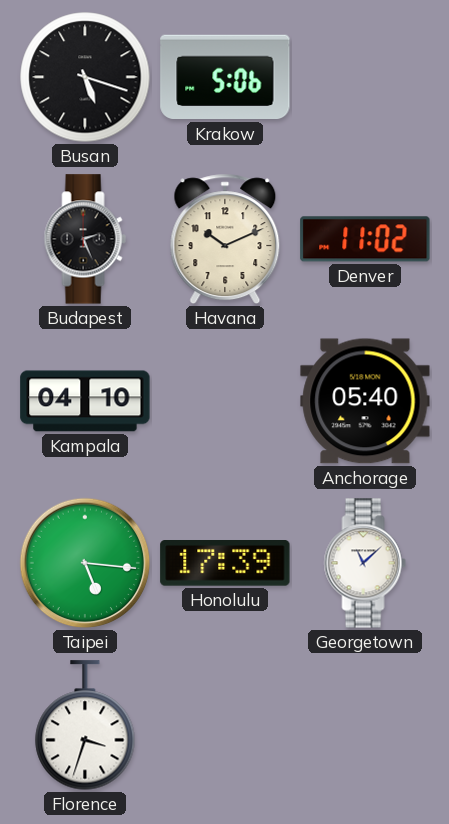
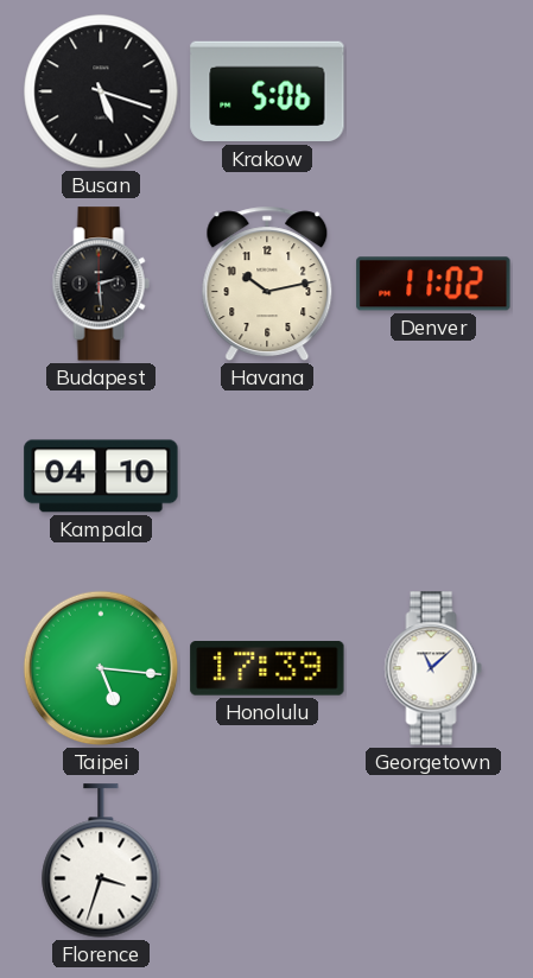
Budapest: 2:26 -> 2:29
Havana: 10:11 -> 10:13
Anchorage: 05:40 -> none
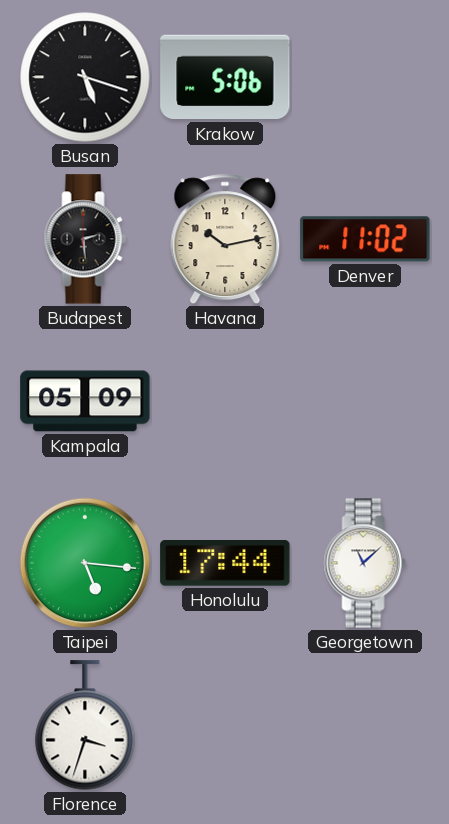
Kampala: 04:10 -> 05:09
Honolulu: 17:39 -> 17:44
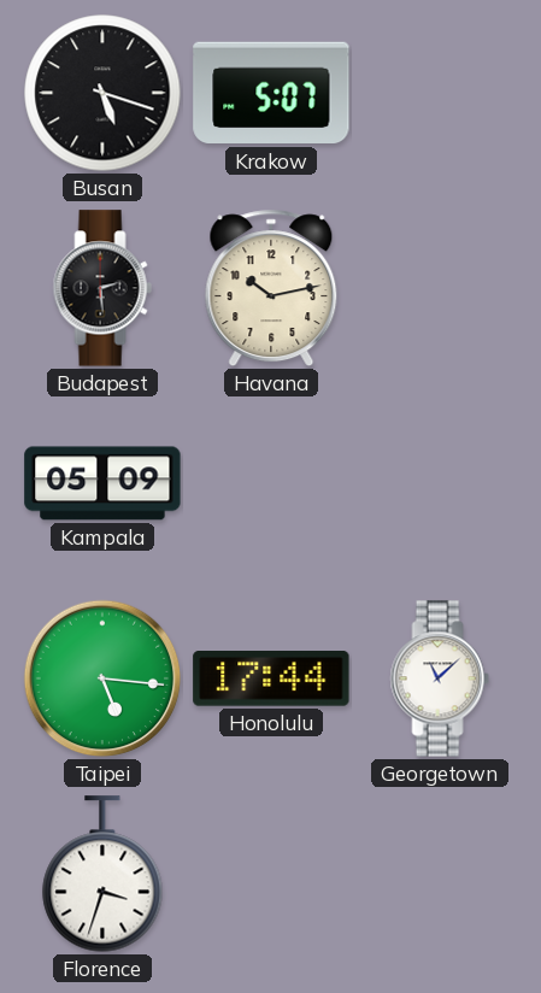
Krakow: 5:06 -> 5:07
Denver: 11:02 -> none
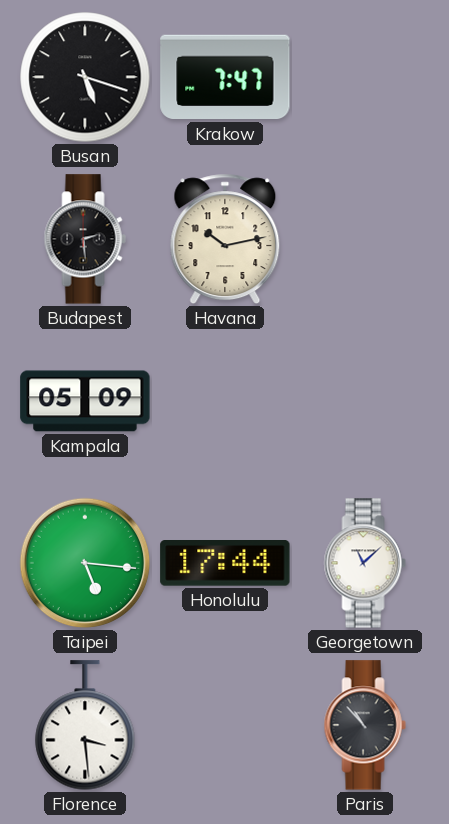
Krakow: 5:07 -> 7:47
Florence: 3:33 -> 3:29
Paris: none -> 10:53
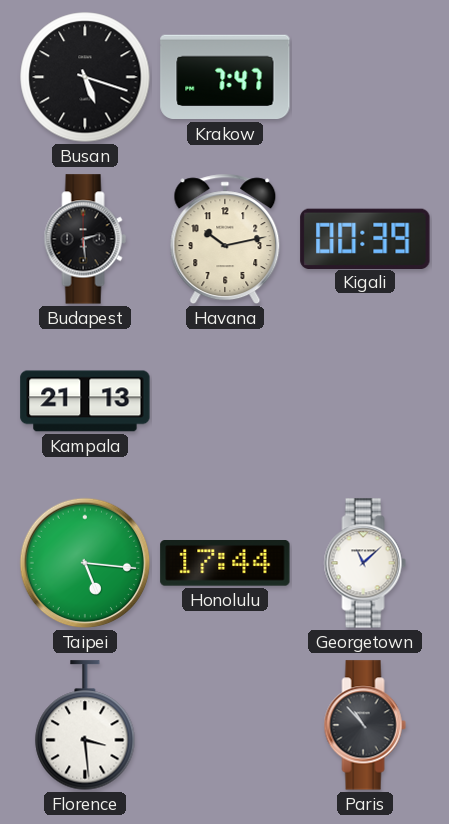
Kigali: none -> 00:39
Kampala: 05:09 -> 21:13
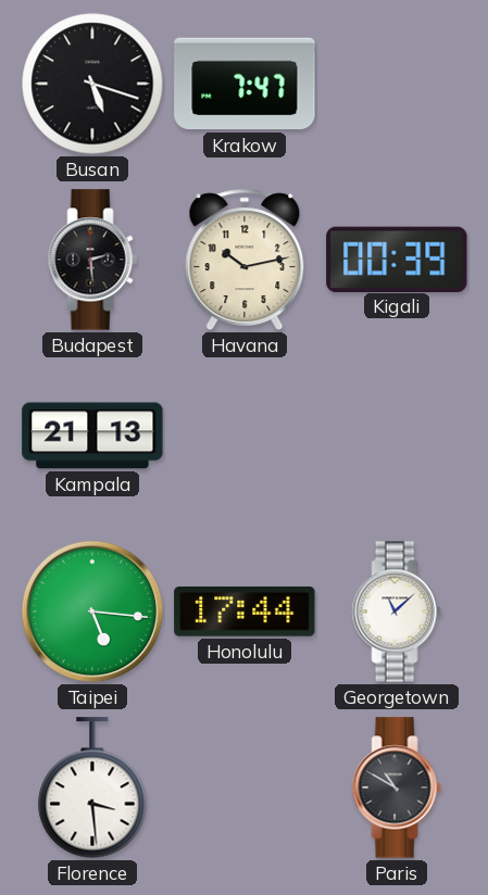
Paris: 10:53 -> 10:50
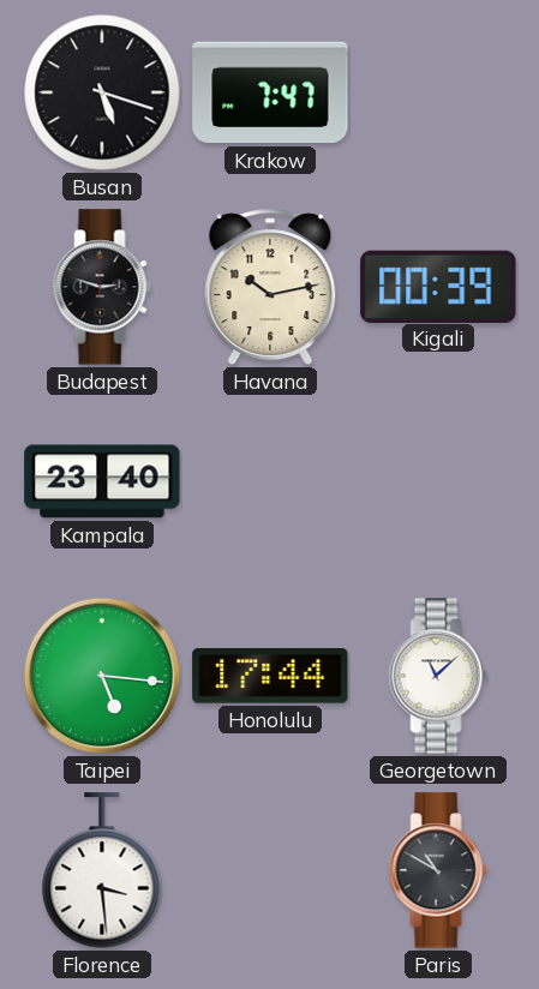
Budapest: 2:29 -> 2:48
Kampala: 21:13 -> 23:40
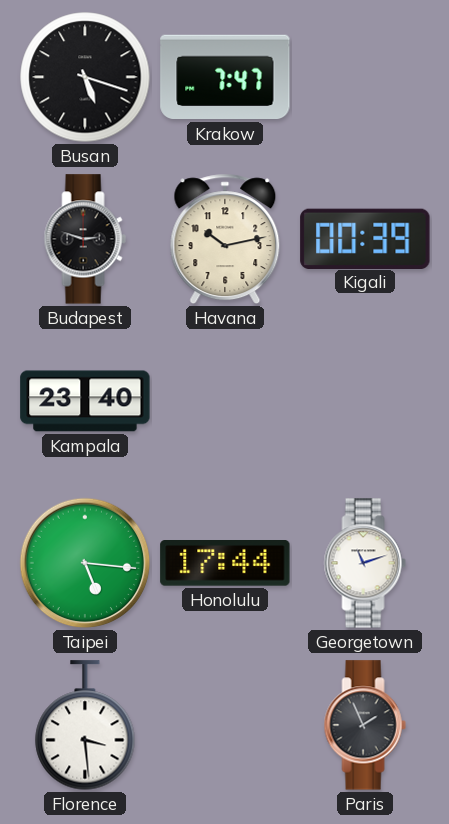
Georgetown: 11:08 -> 11:12
Paris: 10:50 -> 1:56
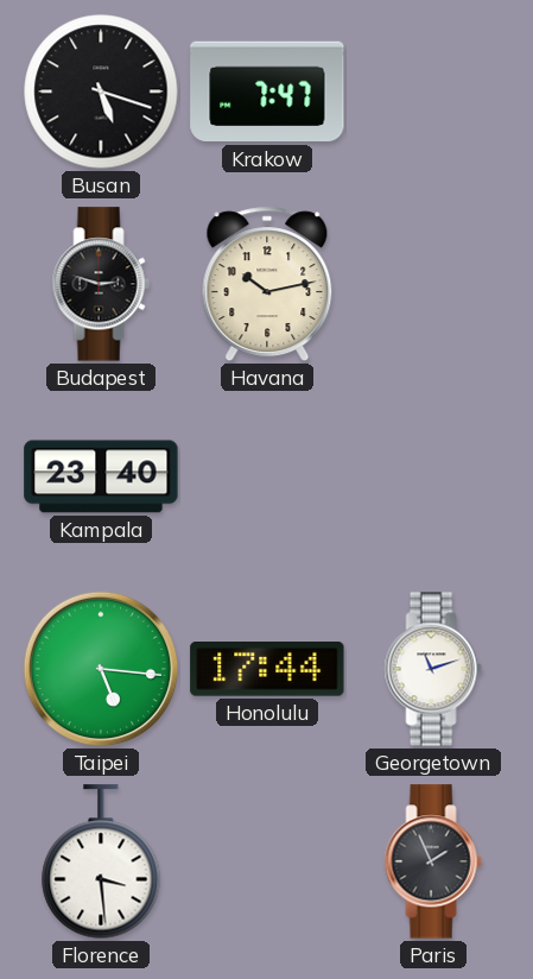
Kigali: 00:39 -> none
